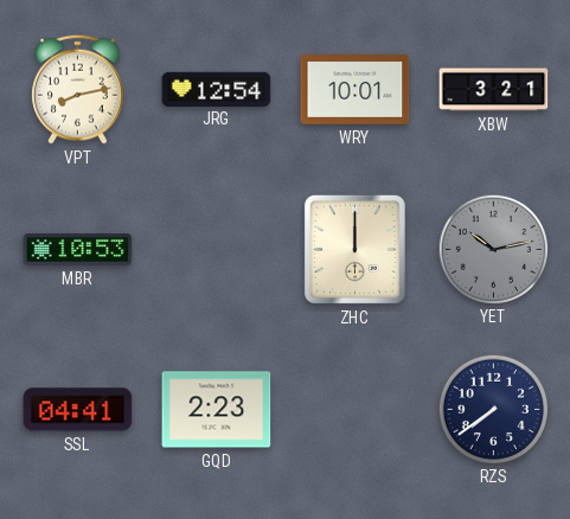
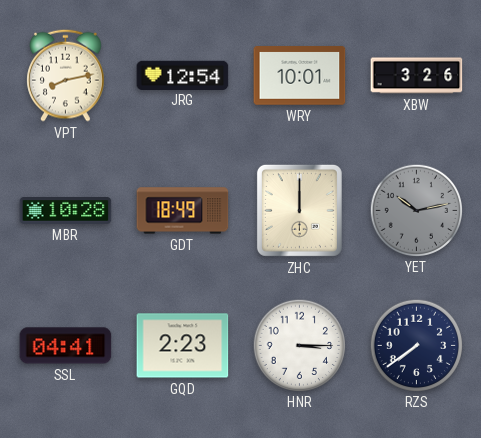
XBW: 3:21 -> 3:26
MBR: 10:53 -> 10:28
GDT: none -> 18:49
HNR: none -> 3:15
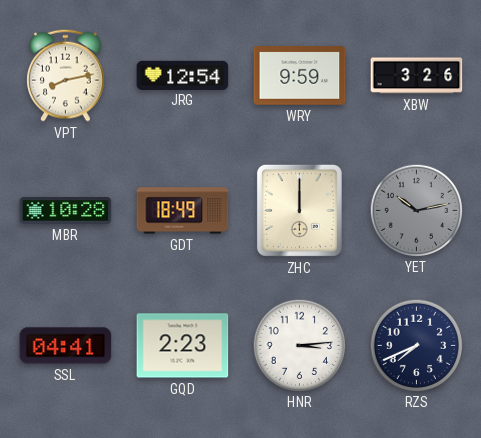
WRY: 10:01 -> 9:59
HNR: 3:15 -> 3:14
RZS: 7:39 -> 7:41
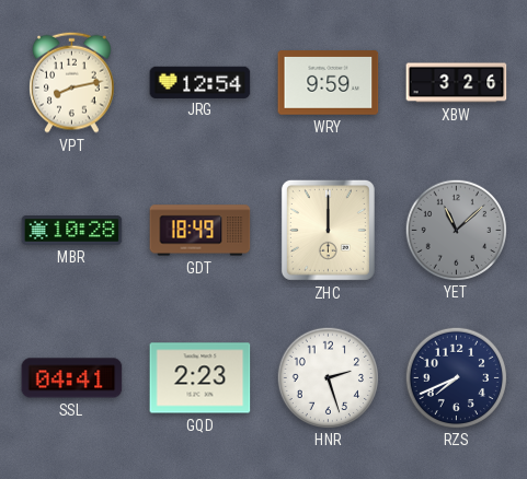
YET: 10:13 -> 11:08
HNR: 3:14 -> 2:27
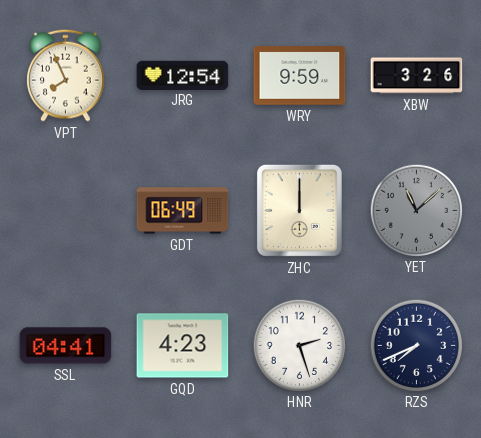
VPT: 8:13 -> 7:56
MBR: 10:28 -> none
GDT: 18:49 -> 06:49
GQD: 2:23 -> 4:23
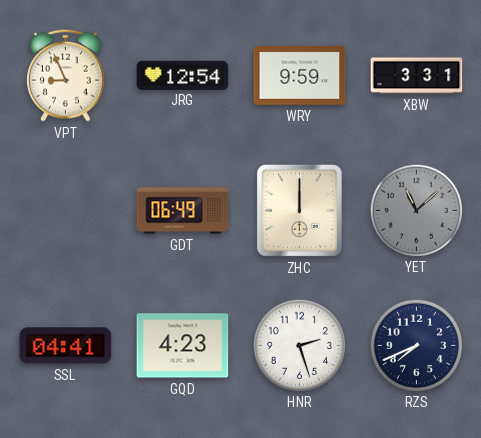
VPT: 7:56 -> 8:56
XBW: 3:26 -> 3:31
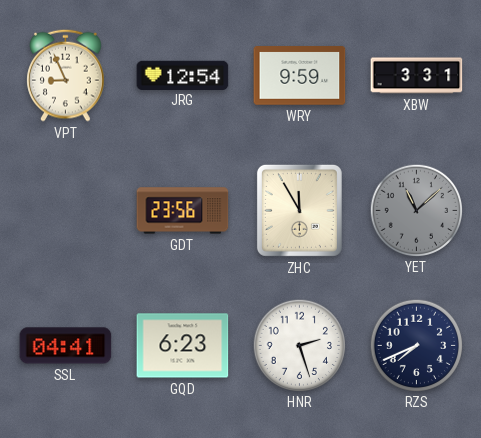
GDT: 06:49 -> 23:56
ZHC: 12:00 -> 11:55
GQD: 4:23 -> 6:23
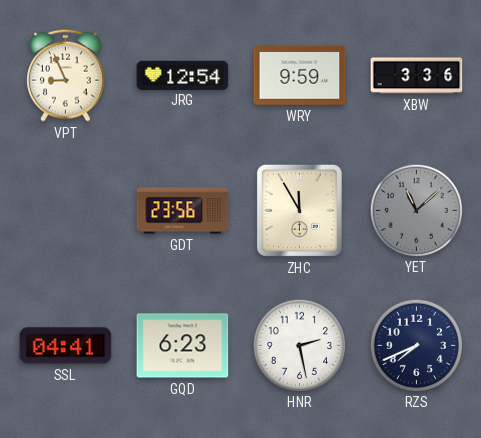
XBW: 3:31 -> 3:36
HNR: 2:27 -> 2:28
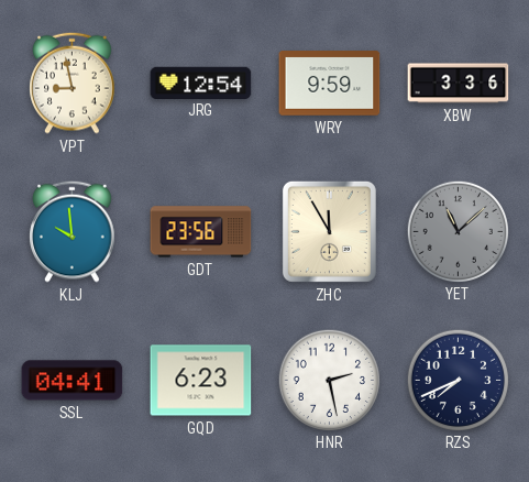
VPT: 8:56 -> 8:58
KLJ: none -> 9:59
